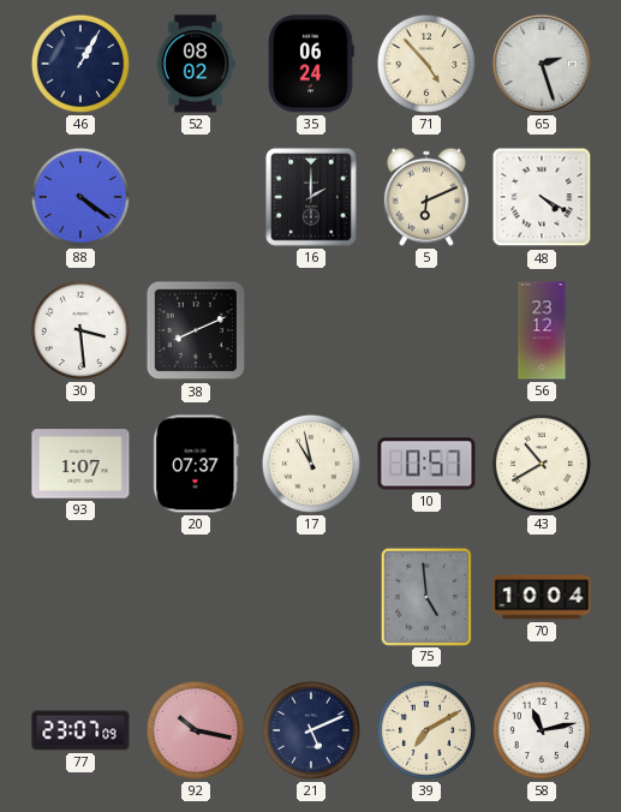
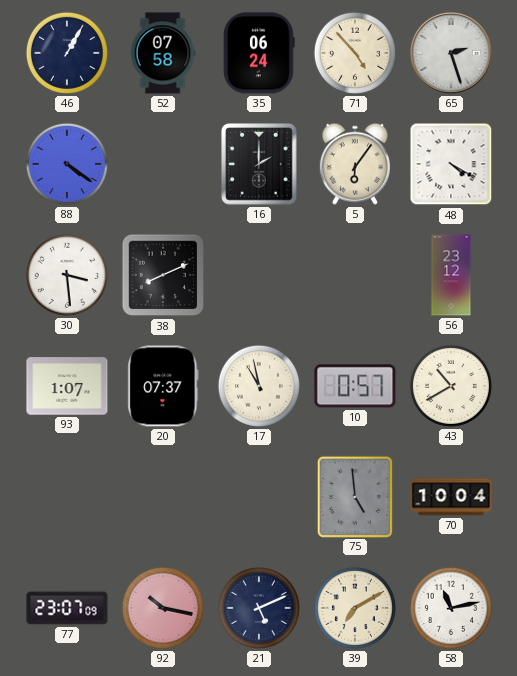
52: 08:02 -> 07:58
5: 6:11 -> 6:06
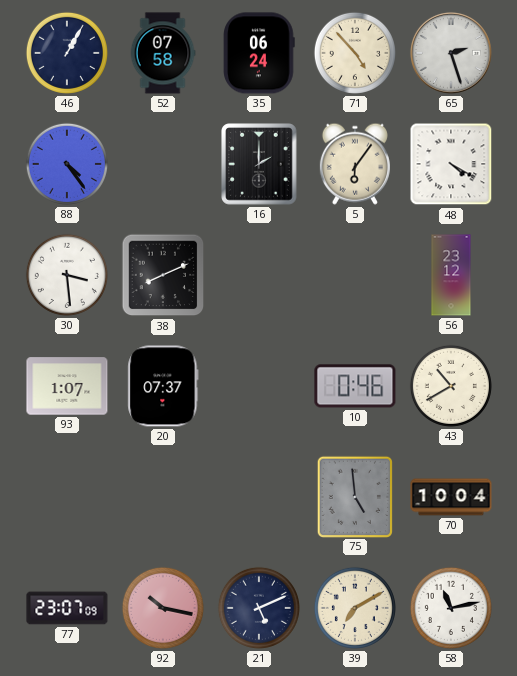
88: 4:21 -> 4:24
17: 10:58 -> none
10: 0:57 -> 0:46
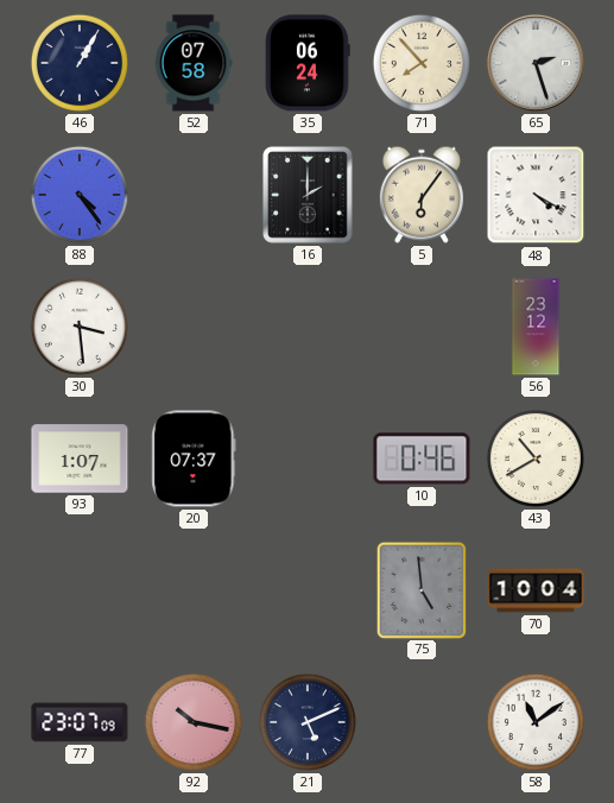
71: 4:53 -> 7:53
38: 8:11 -> none
39: 7:10 -> none
58: 11:13 -> 11:09
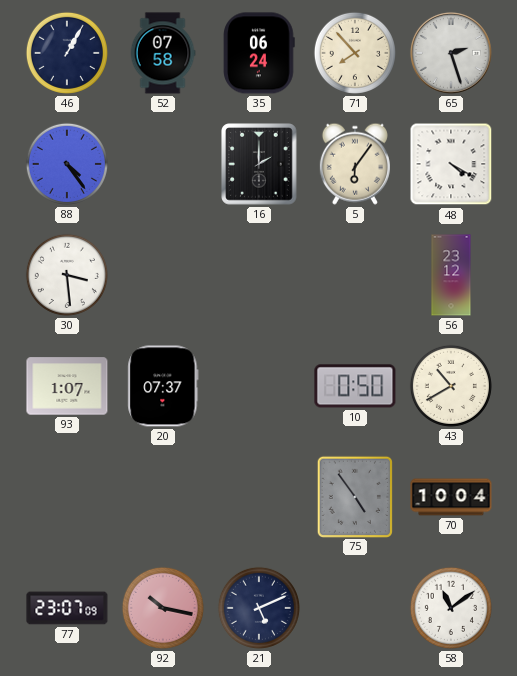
10: 0:46 -> 0:50
75: 4:59 -> 4:54
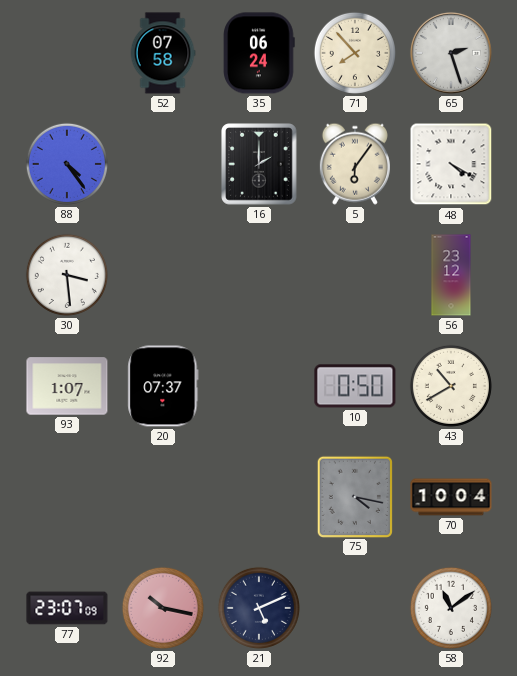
46: 1:05 -> none
75: 4:54 -> 4:17
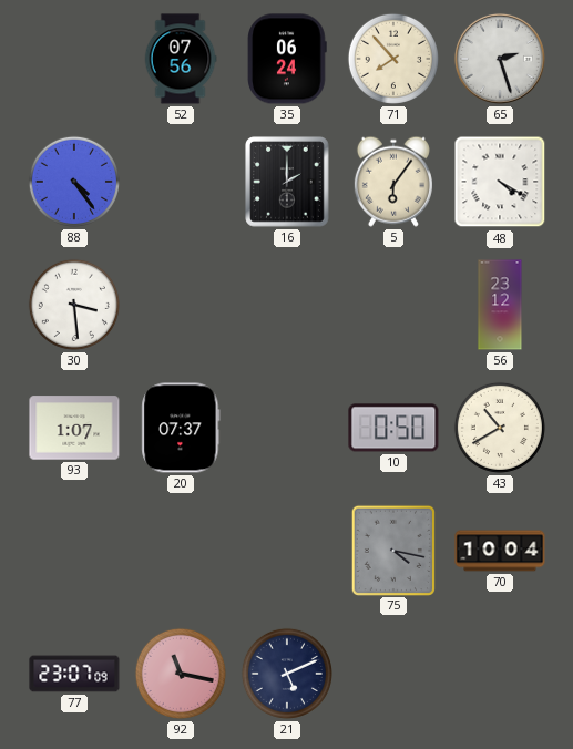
52: 07:58 -> 07:56
92: 10:17 -> 11:17
58: 11:09 -> none
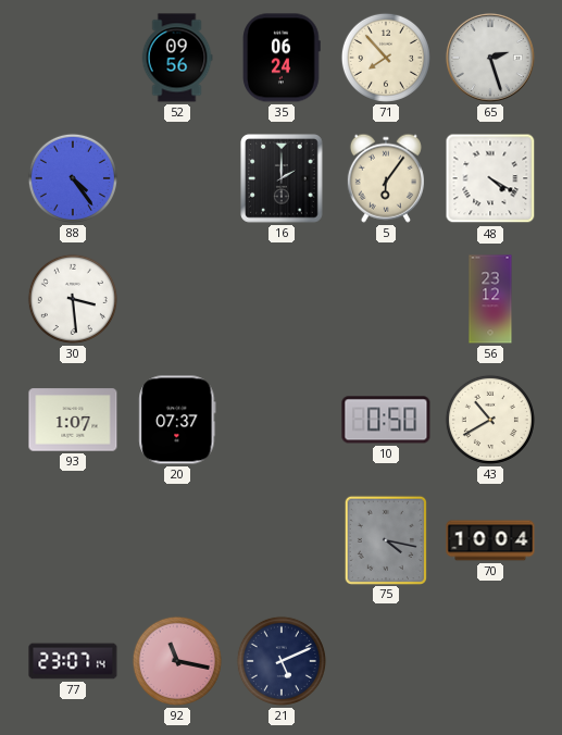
52: 07:56 -> 09:56
77: 23:07:09 -> 23:07:14
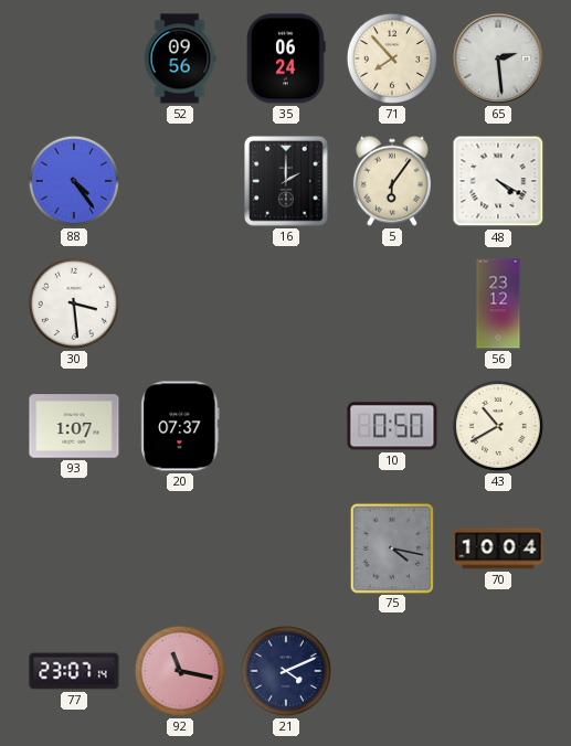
65: 2:27 -> 2:29
21: 5:11 -> 4:11
